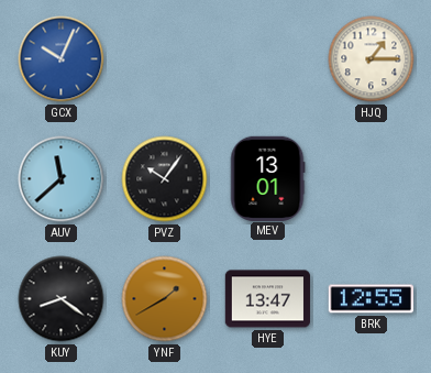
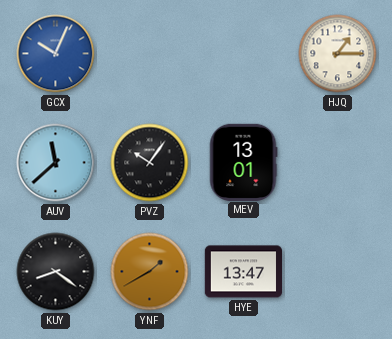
BRK: 12:55 -> none
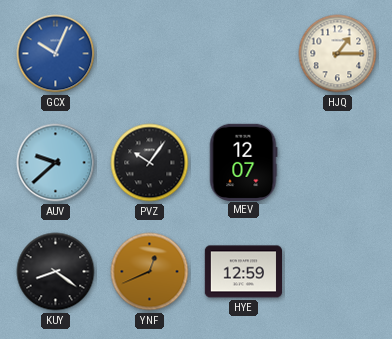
AUV: 11:38 -> 9:38
MEV: 13:01 -> 12:07
YNF: 1:40 -> 12:41
HYE: 13:47 -> 12:59
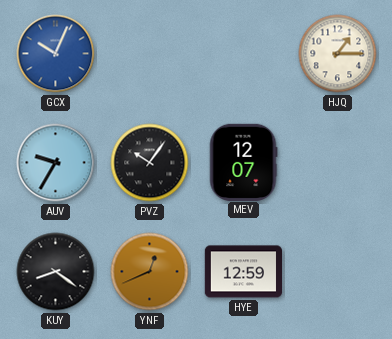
AUV: 9:38 -> 9:35
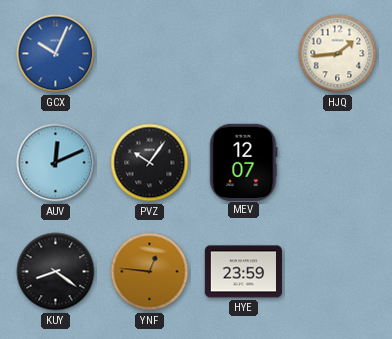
HJQ: 1:15 -> 1:44
AUV: 9:35 -> 12:11
YNF: 12:41 -> 12:46
HYE: 12:59 -> 23:59
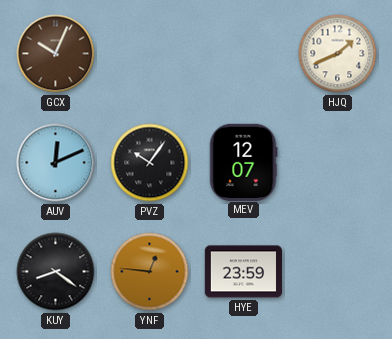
GCX dial: blue -> brown
HJQ: 1:44 -> 1:41
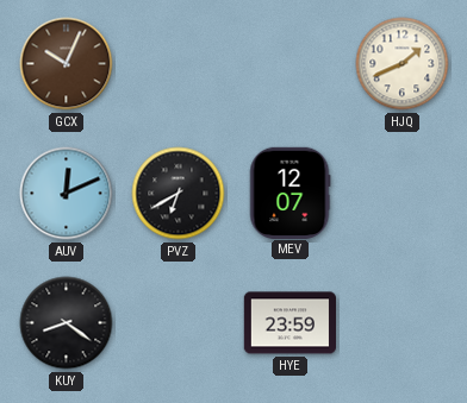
PVZ: 10:06 -> 6:40
YNF: 12:46 -> none
